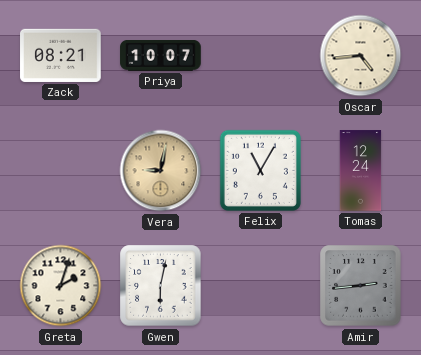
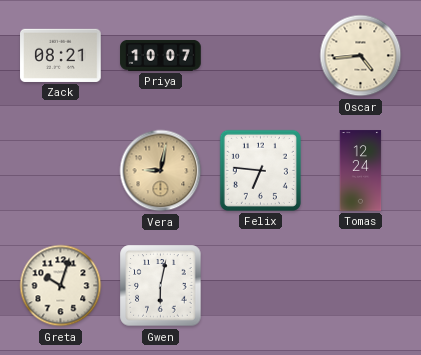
Felix: 11:05 -> 6:46
Greta: 2:03 -> 10:03
Amir: 2:44 -> none
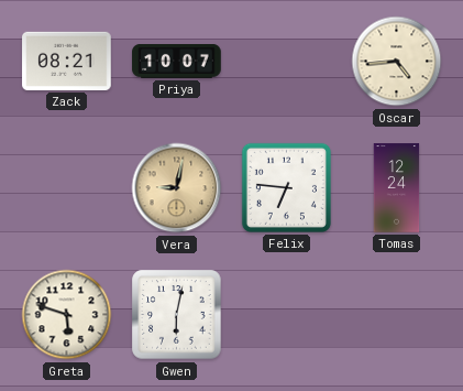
Greta: 10:03 -> 5:48
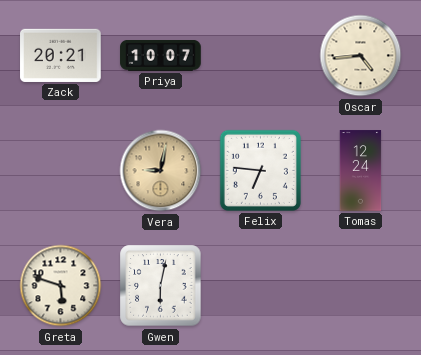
Zack: 08:21 -> 20:21
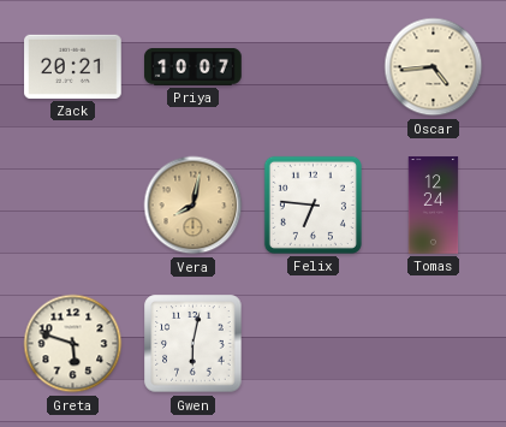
Vera: 9:02 -> 8:02
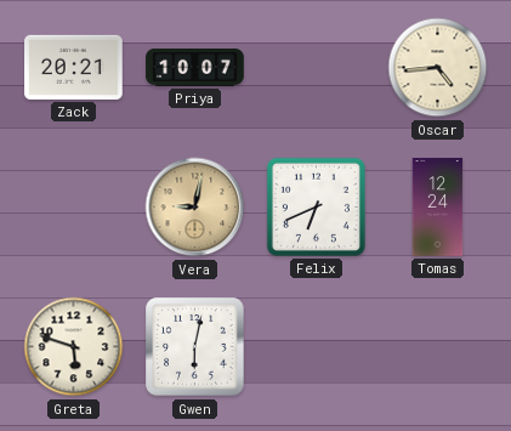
Vera: 8:02 -> 9:02
Felix: 6:46 -> 6:41
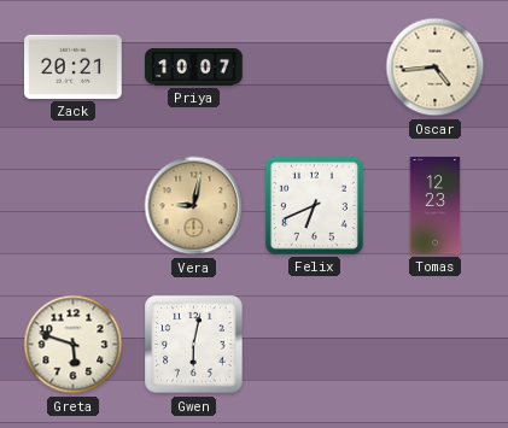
Tomas: 12:24 -> 12:23
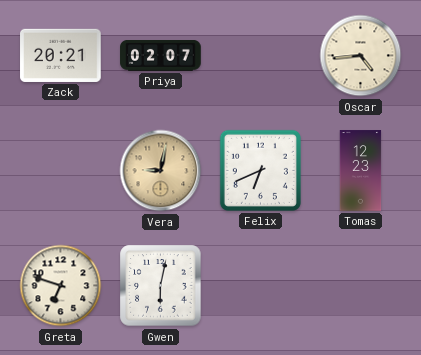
Priya: 10:07 -> 02:07
Greta: 5:48 -> 6:48
